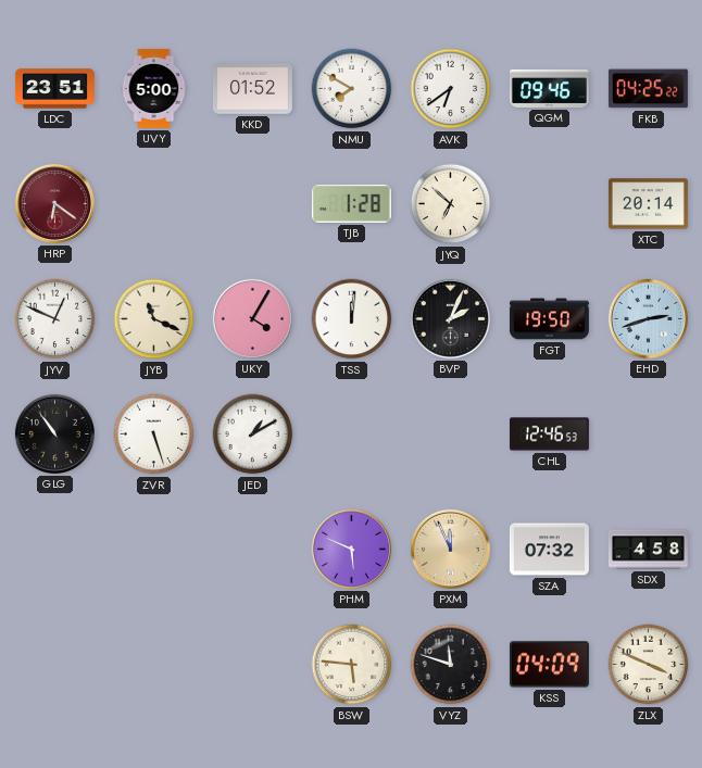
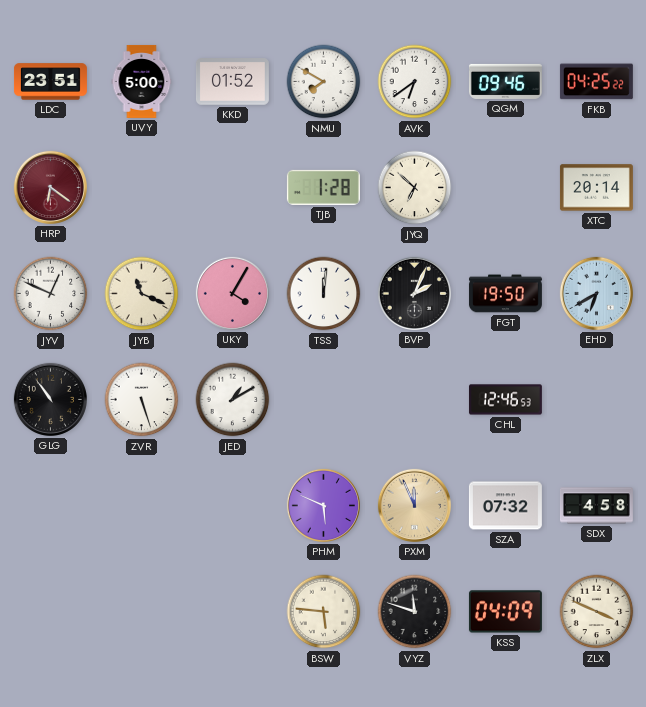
EHD: 2:42 -> 6:40
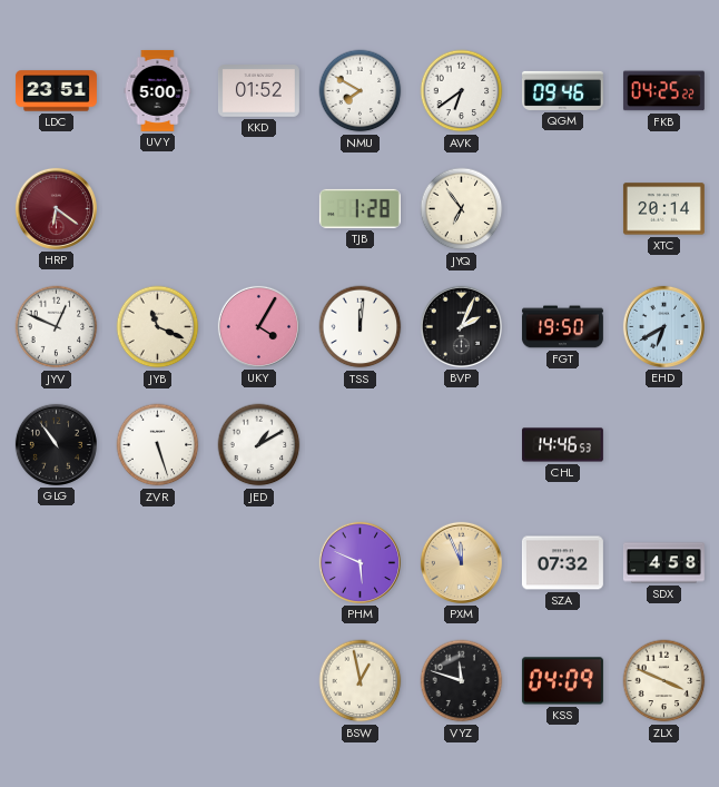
JYQ: 6:52 -> 6:54
CHL: 12:46 -> 14:46
BSW: 5:46 -> 12:58
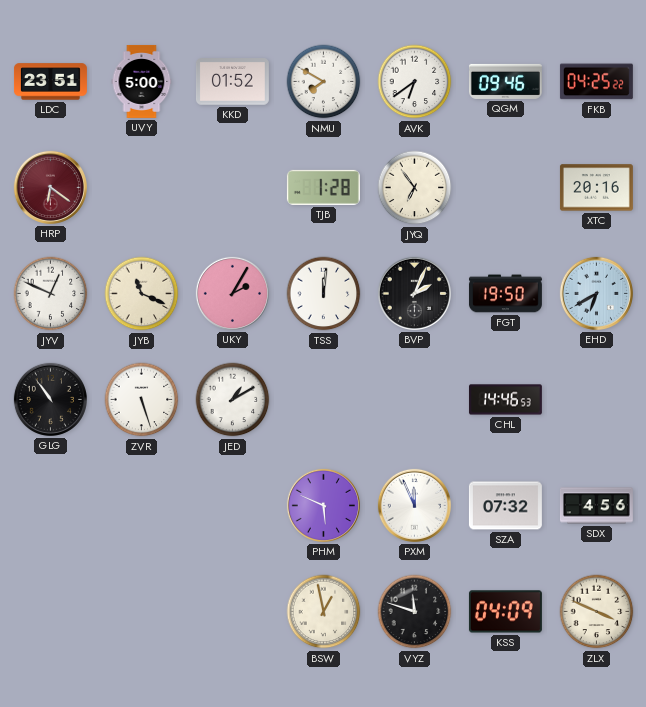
XTC: 20:14 -> 20:16
UKY: 4:05 -> 2:05
PXM dial: champagne -> white
SDX: 4:58 -> 4:56
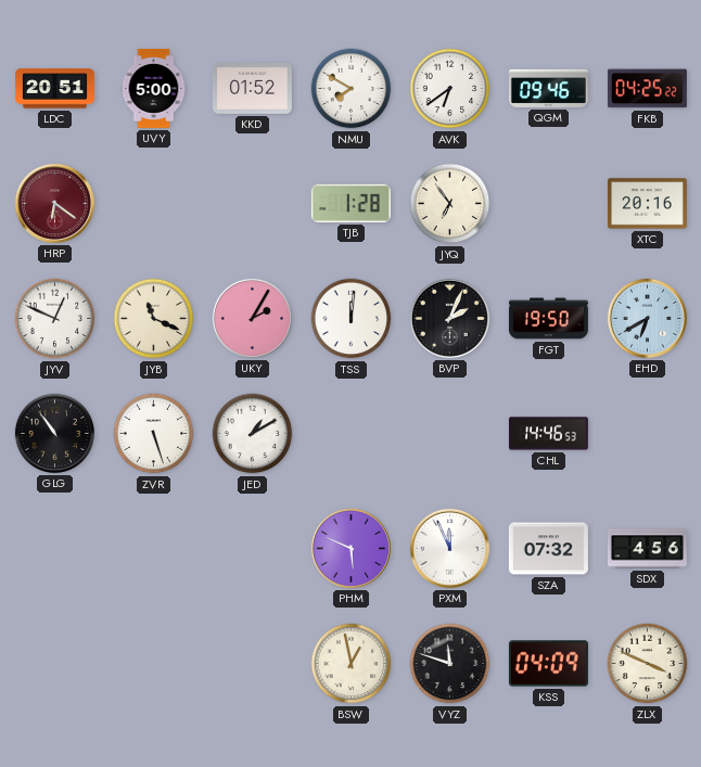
LDC: 23:51 -> 20:51
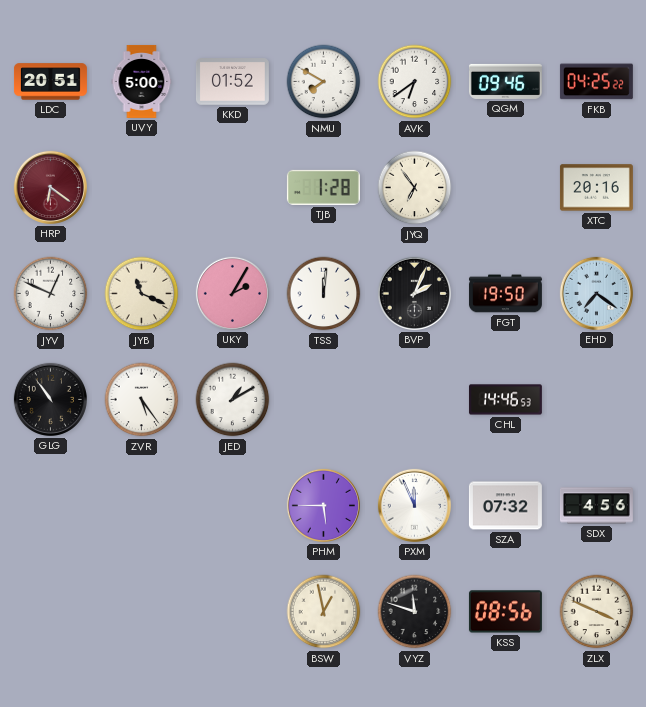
EHD: 6:40 -> 7:21
ZVR: 5:27 -> 5:24
PHM: 5:49 -> 5:45
KSS: 04:09 -> 08:56
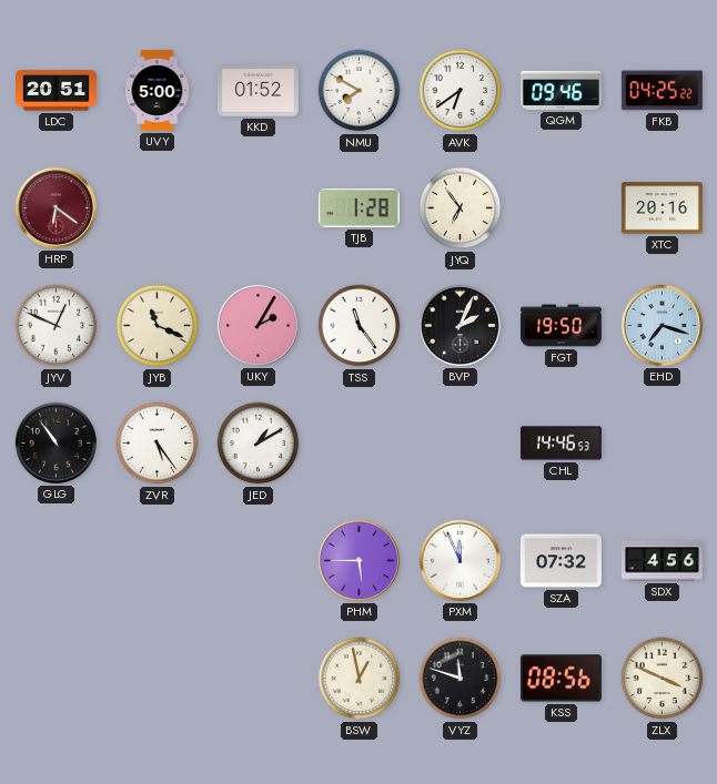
TSS: 12:01 -> 11:24
EHD: 7:21 -> 7:18
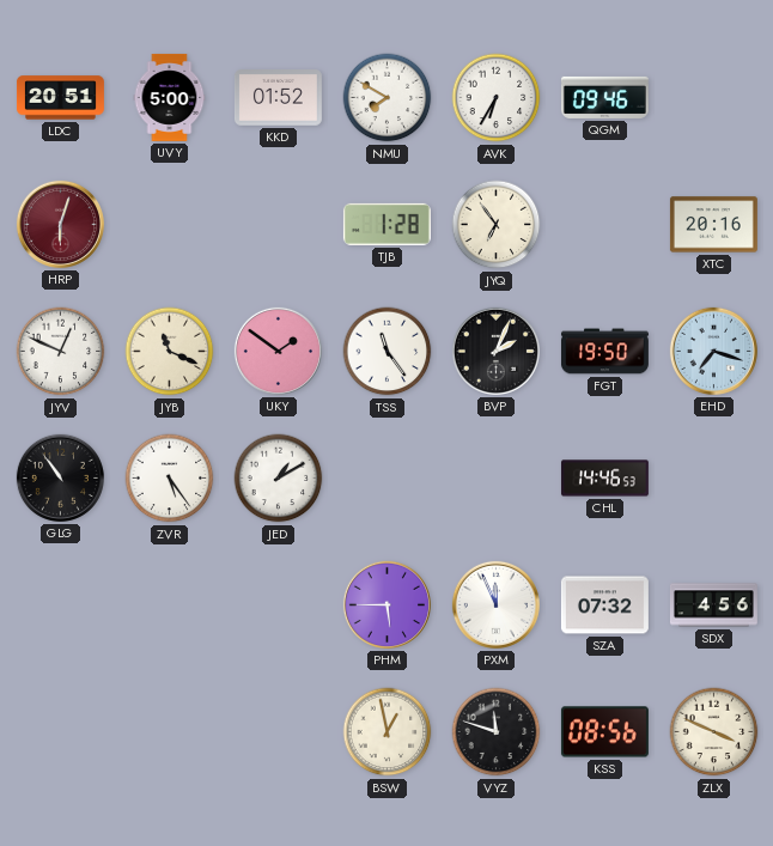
AVK: 6:39 -> 6:35
FKB: 04:25 -> none
HRP: 6:21 -> 6:03
UKY: 2:05 -> 1:51
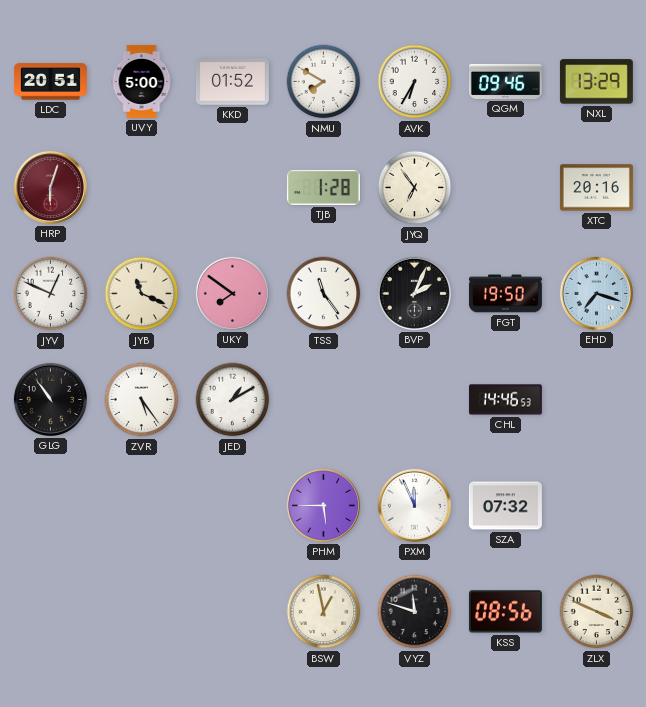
NXL: none -> 13:29
UKY: 1:51 -> 7:51
SDX: 4:56 -> none
